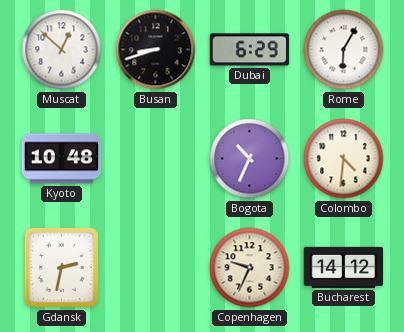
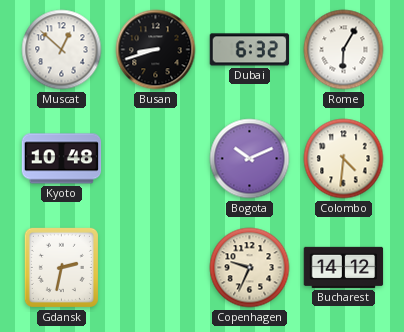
Dubai: 6:29 -> 6:32
Bogota: 10:34 -> 10:11
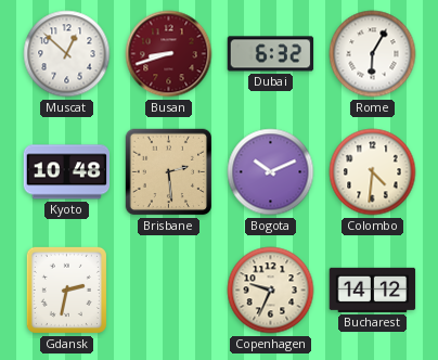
Busan dial: black -> burgundy
Brisbane: none -> 2:29
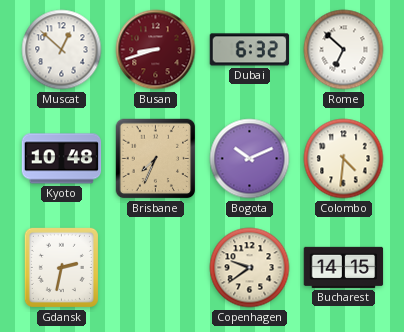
Rome: 6:05 -> 6:52
Brisbane: 2:29 -> 7:34
Copenhagen: 9:34 -> 9:39
Bucharest: 14:12 -> 14:15
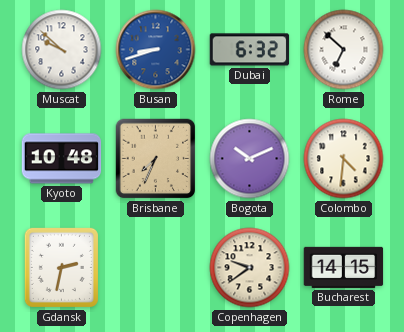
Muscat: 12:52 -> 9:52
Busan dial: burgundy -> blue
